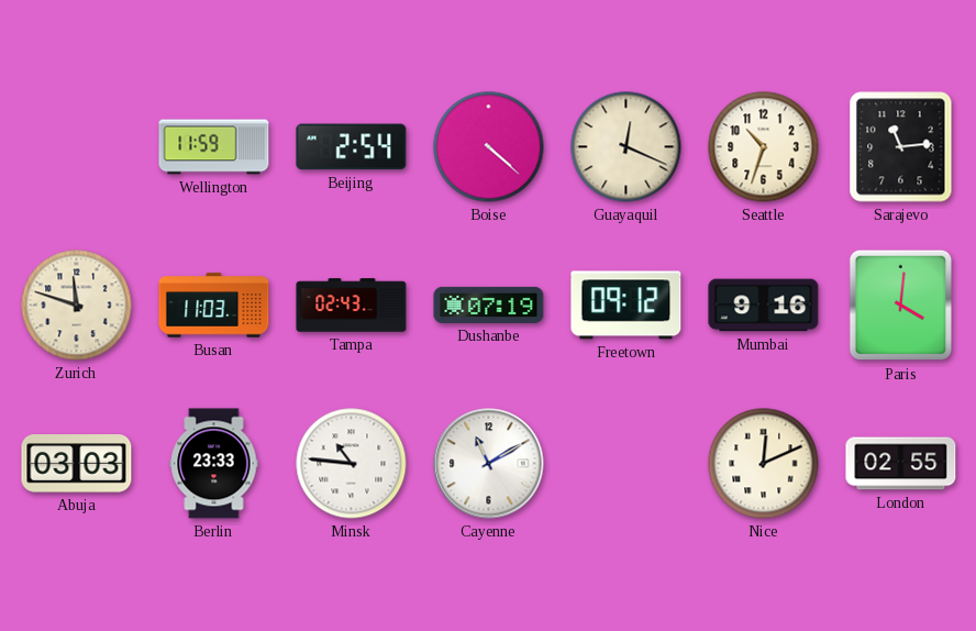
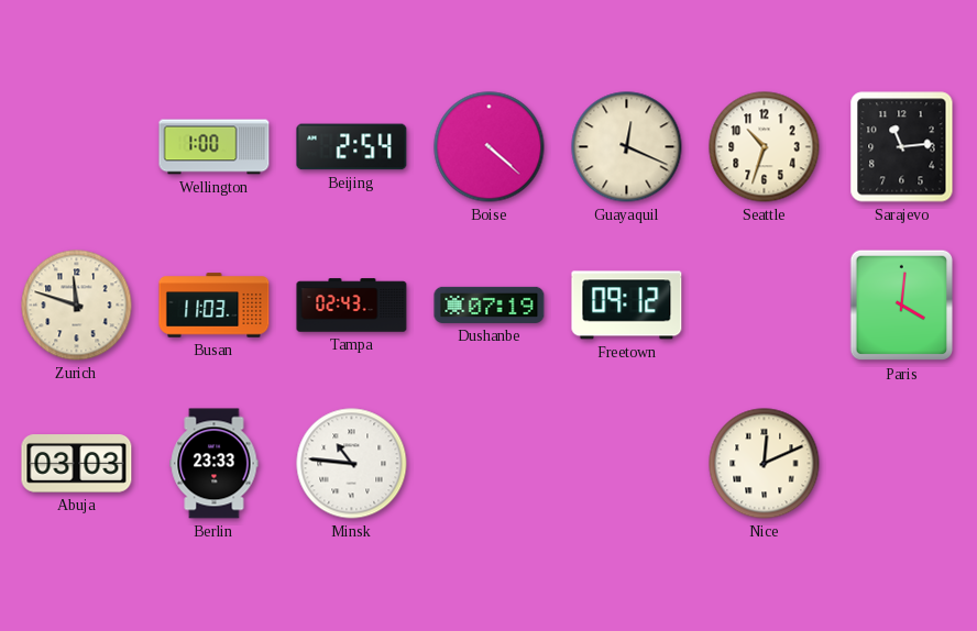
Wellington: 11:59 -> 1:00
Mumbai: 9:16 -> none
Cayenne: 11:10 -> none
London: 02:55 -> none
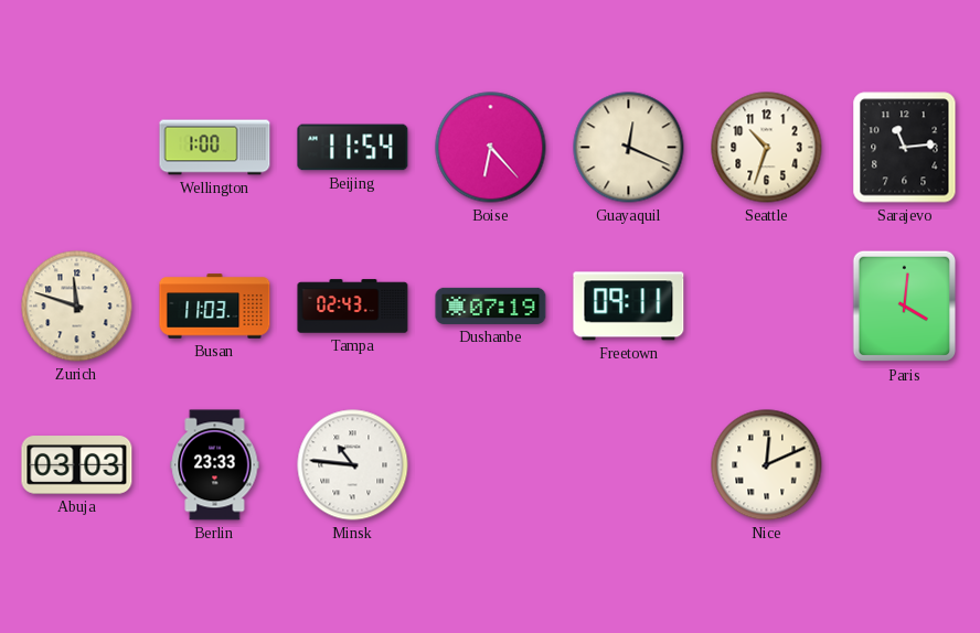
Beijing: 2:54 -> 11:54
Boise: 4:22 -> 6:23
Freetown: 09:12 -> 09:11
